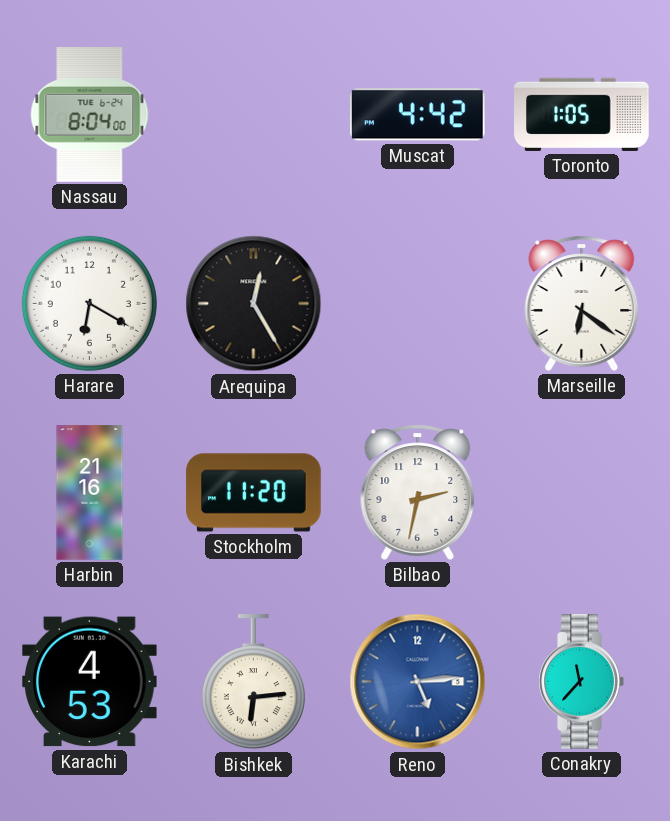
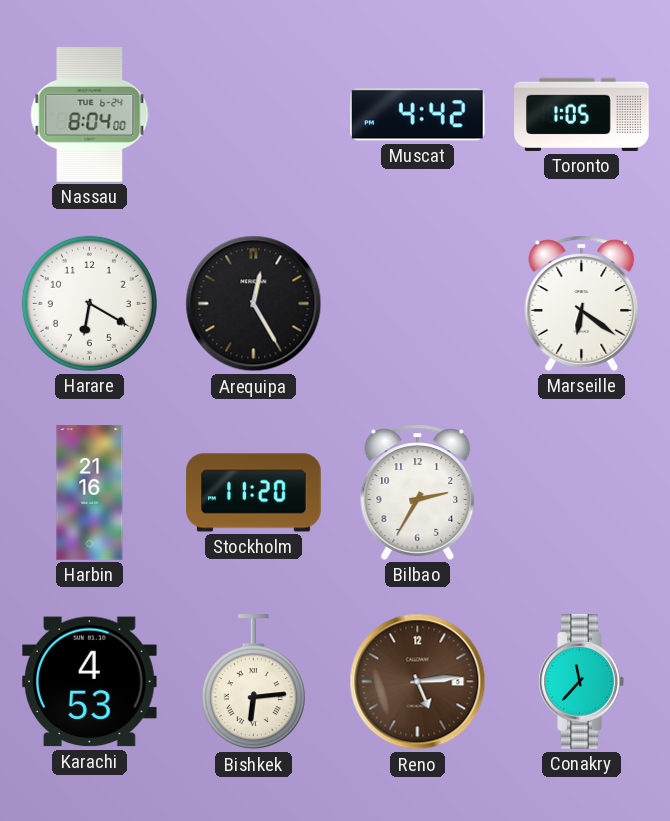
Bilbao: 2:32 -> 2:35
Reno dial: blue -> brown
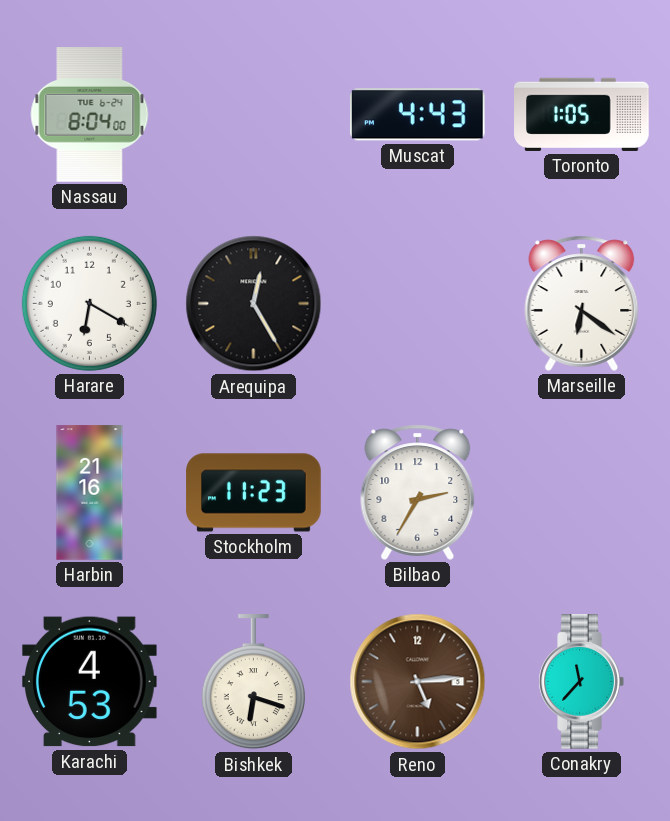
Muscat: 4:42 -> 4:43
Stockholm: 11:20 -> 11:23
Bishkek: 6:14 -> 6:18
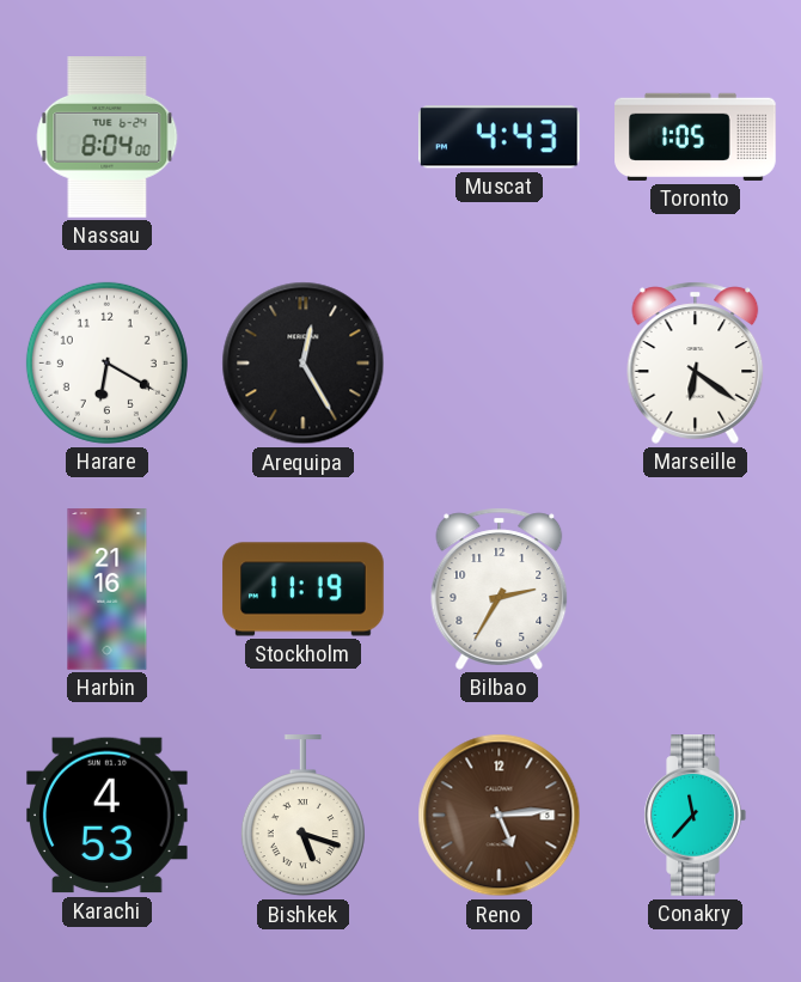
Stockholm: 11:23 -> 11:19
Bishkek: 6:18 -> 5:18
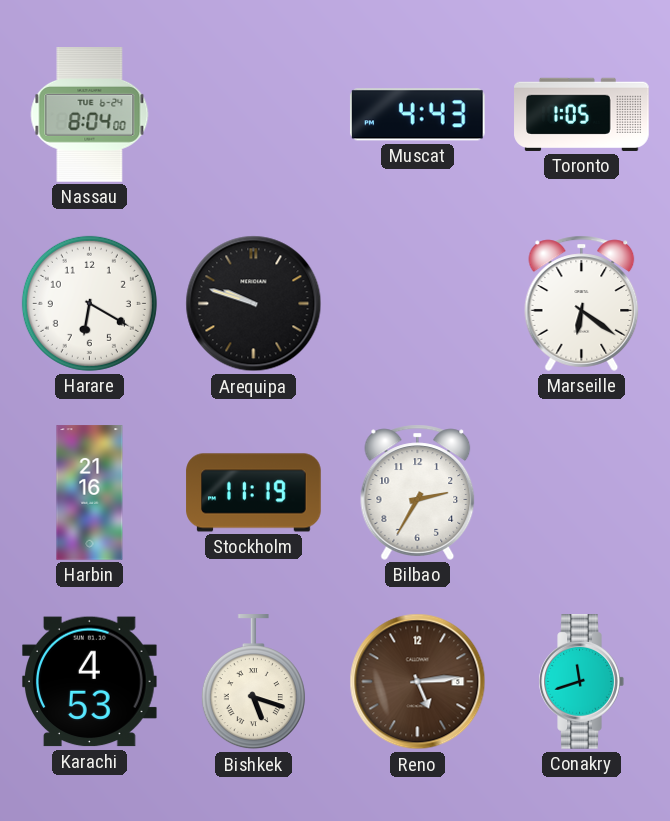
Arequipa: 12:25 -> 9:48
Conakry: 11:37 -> 11:42
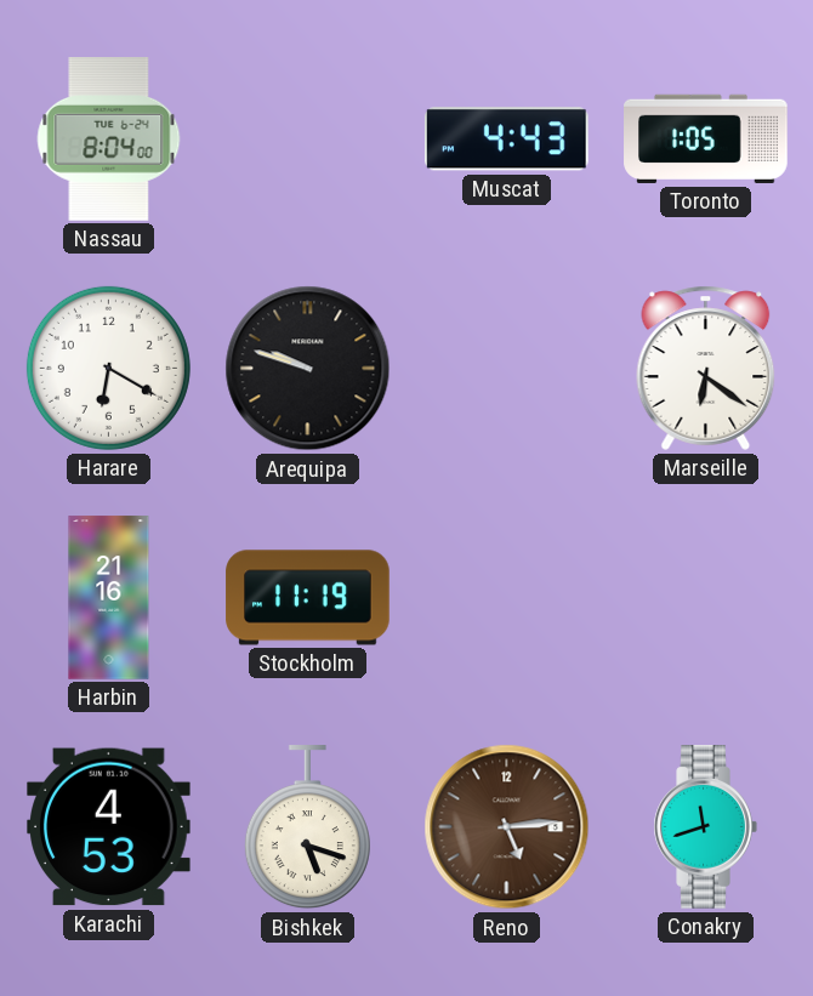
Bilbao: 2:35 -> none
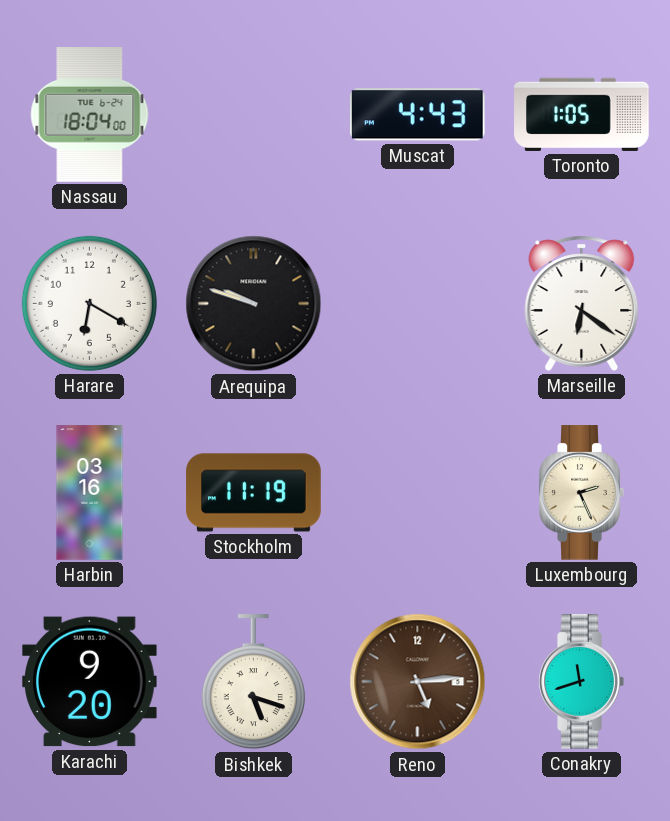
Nassau: 8:04 -> 18:04
Harbin: 21:16 -> 03:16
Luxembourg: none -> 2:26
Karachi: 4:53 -> 9:20
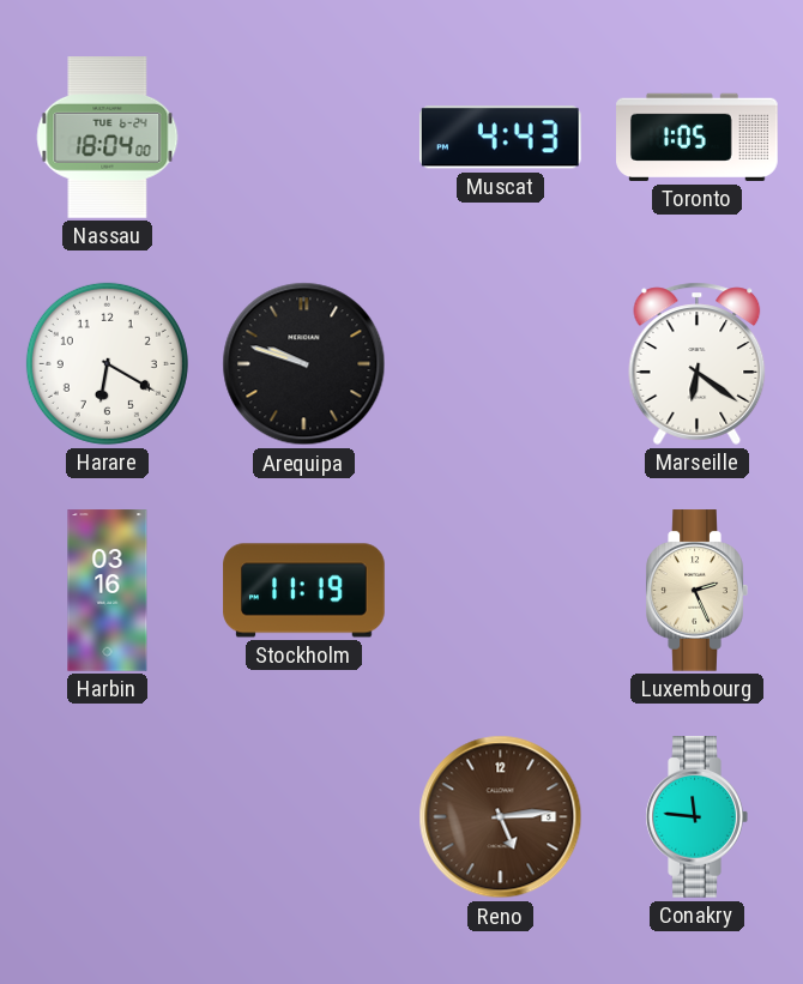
Karachi: 9:20 -> none
Bishkek: 5:18 -> none
Conakry: 11:42 -> 11:46
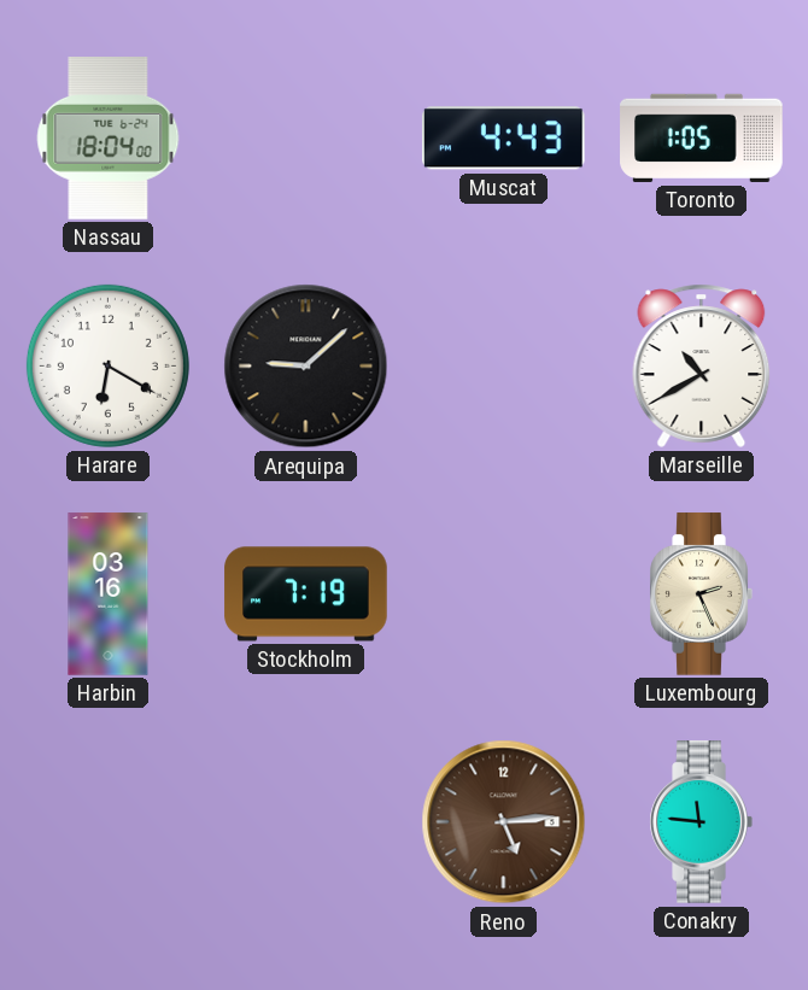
Arequipa: 9:48 -> 9:08
Marseille: 6:21 -> 10:40
Stockholm: 11:19 -> 7:19
